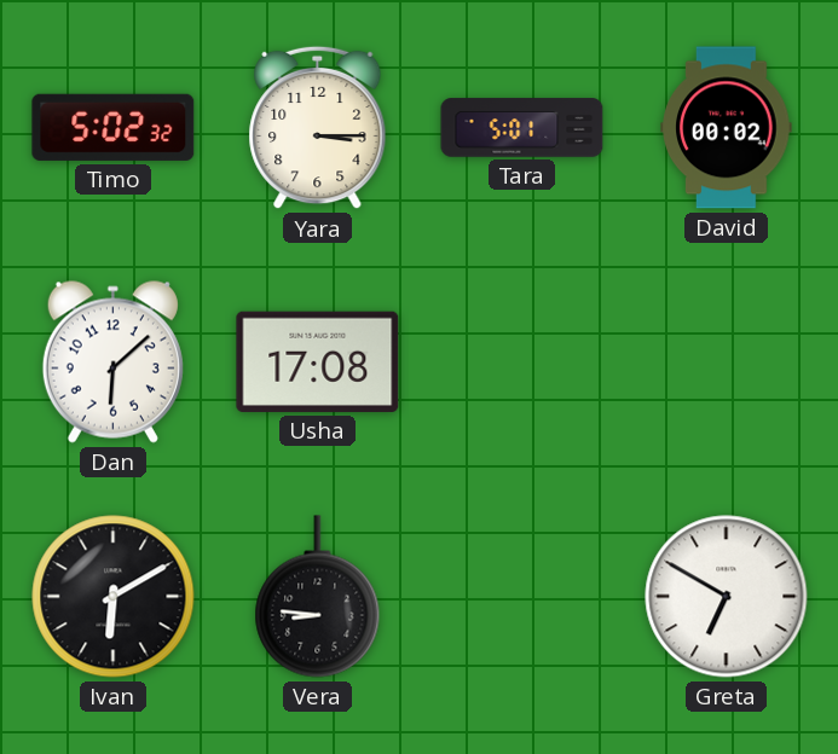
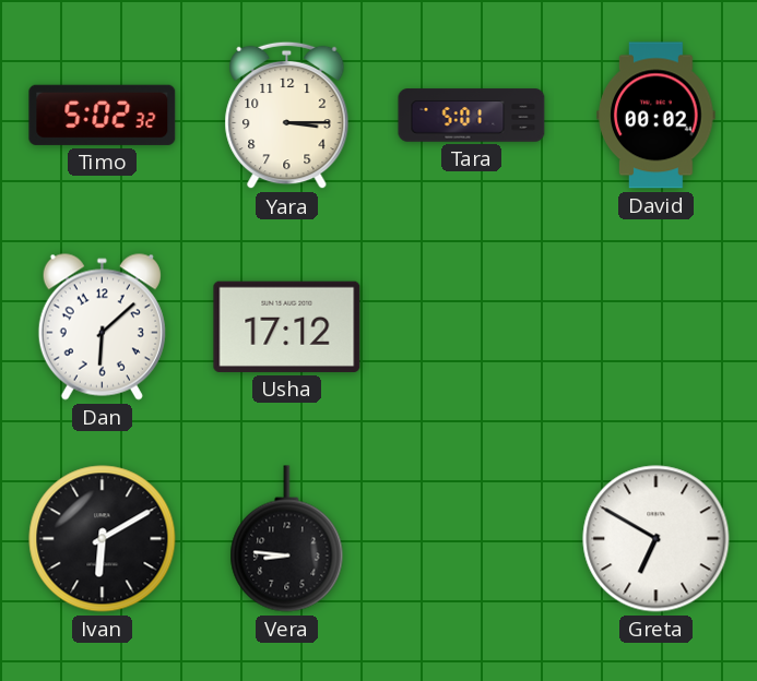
Usha: 17:08 -> 17:12
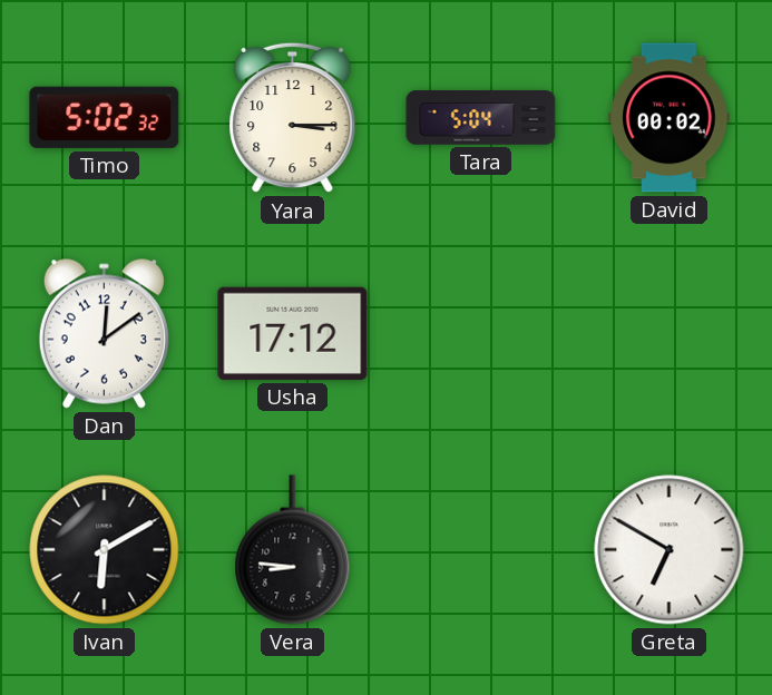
Tara: 5:01 -> 5:04
Dan: 6:08 -> 12:09
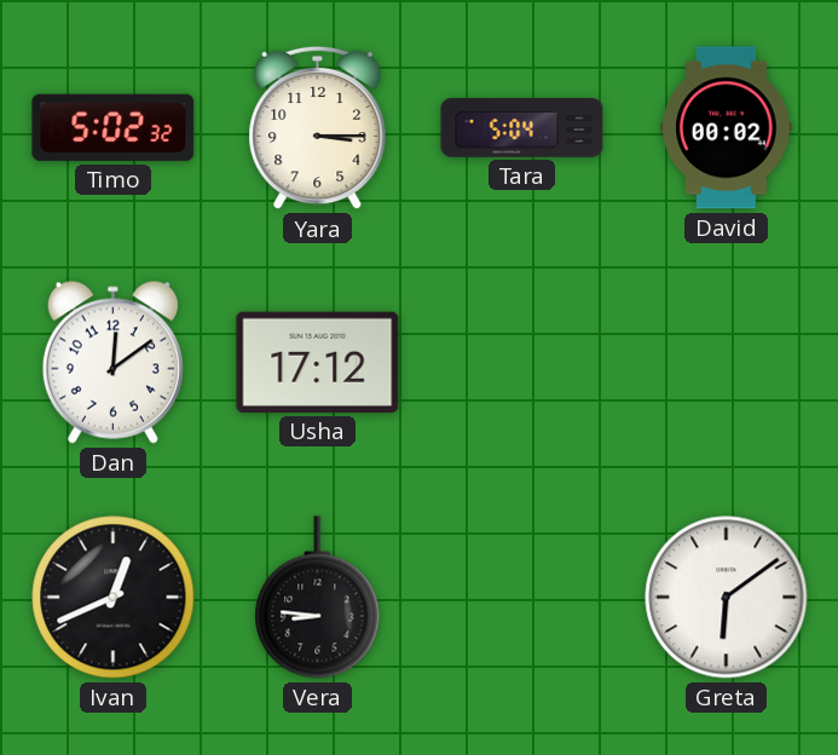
Ivan: 6:10 -> 12:41
Greta: 6:50 -> 6:09
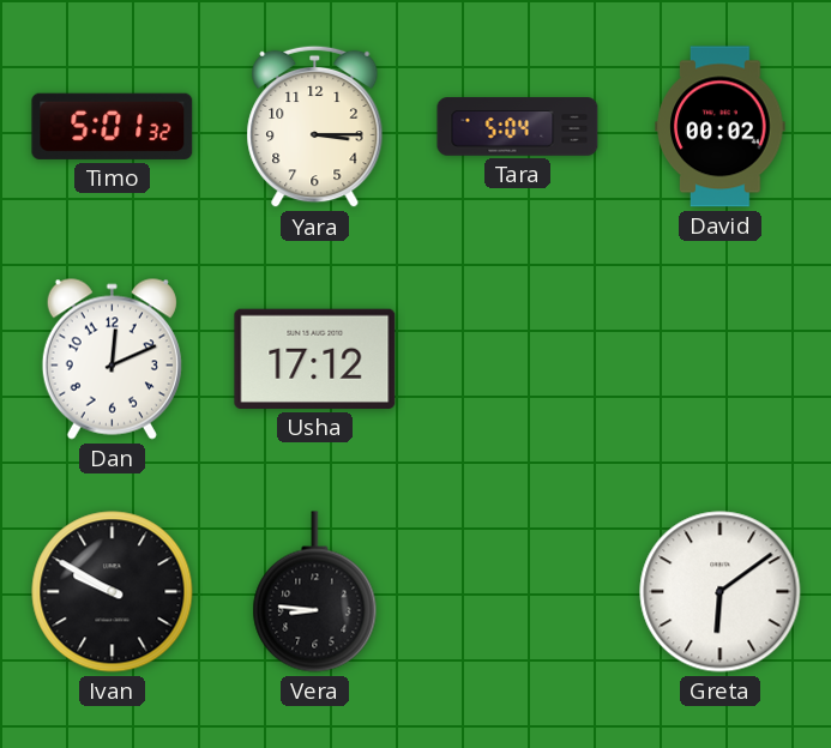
Timo: 5:02 -> 5:01
Dan: 12:09 -> 12:11
Ivan: 12:41 -> 9:50
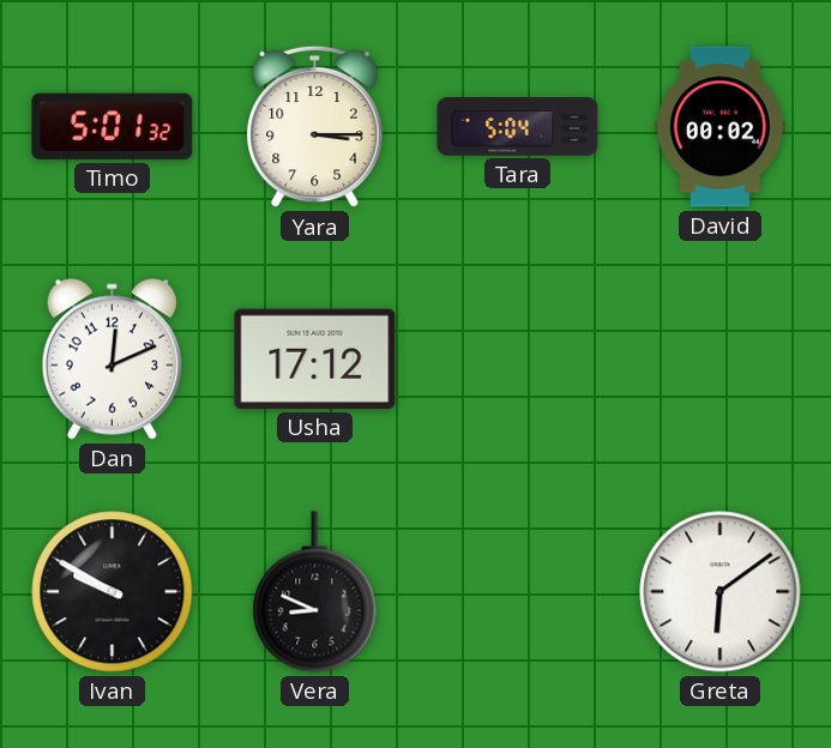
Vera: 8:46 -> 8:49
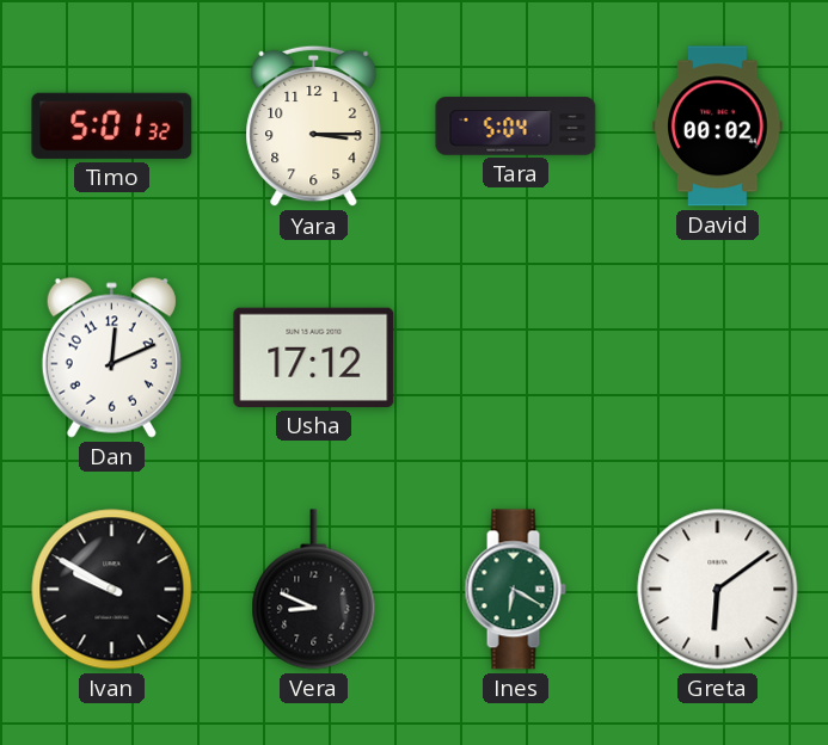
Ines: none -> 6:20
